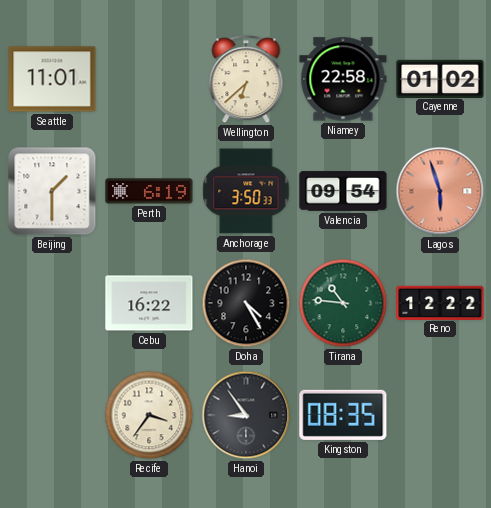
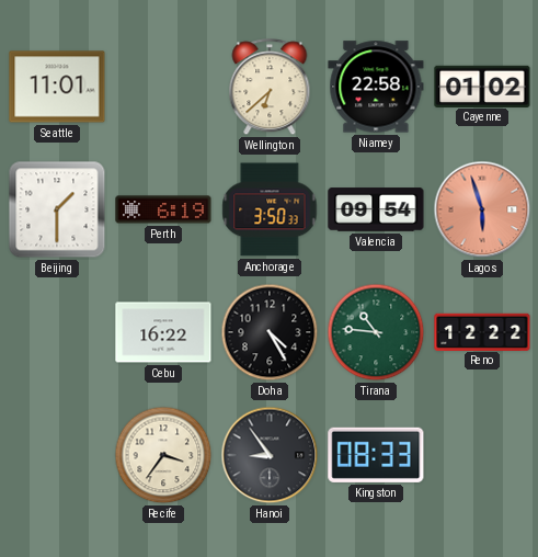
Kingston: 08:35 -> 08:33
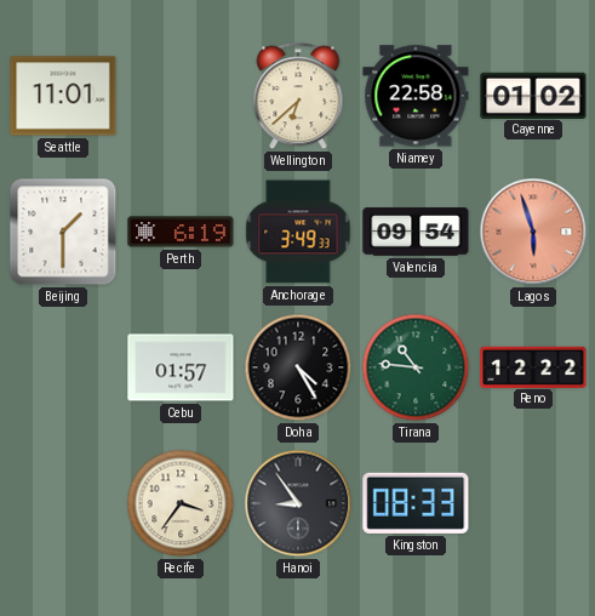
Anchorage: 3:50 -> 3:49
Cebu: 16:22 -> 01:57
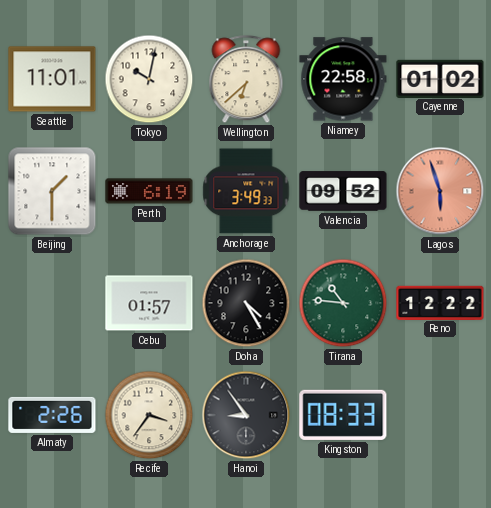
Tokyo: none -> 10:02
Valencia: 09:54 -> 09:52
Almaty: none -> 2:26
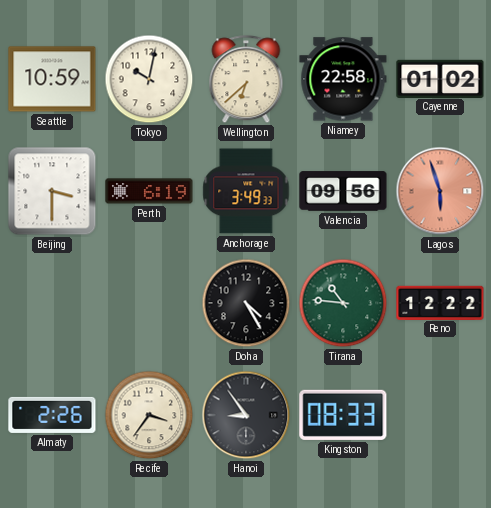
Seattle: 11:01 -> 10:59
Beijing: 1:30 -> 3:30
Valencia: 09:52 -> 09:56
Cebu: 01:57 -> none
